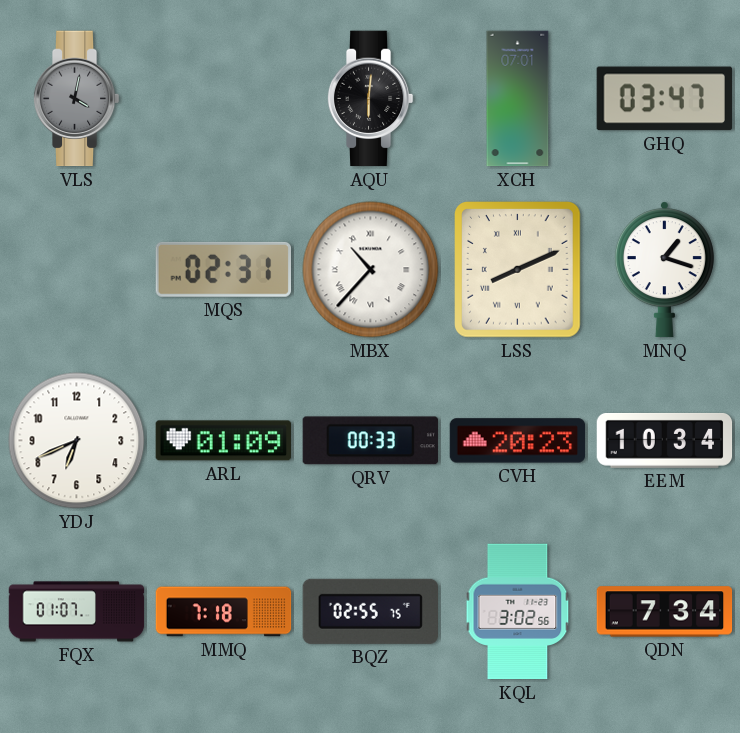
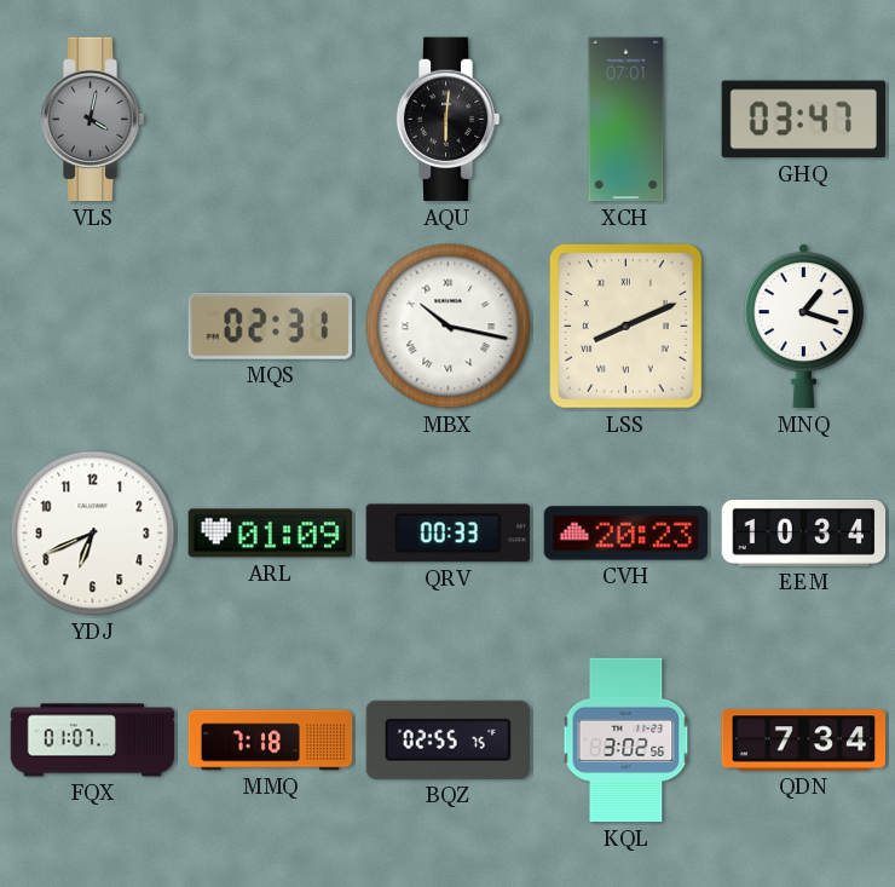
MBX: 10:37 -> 10:17
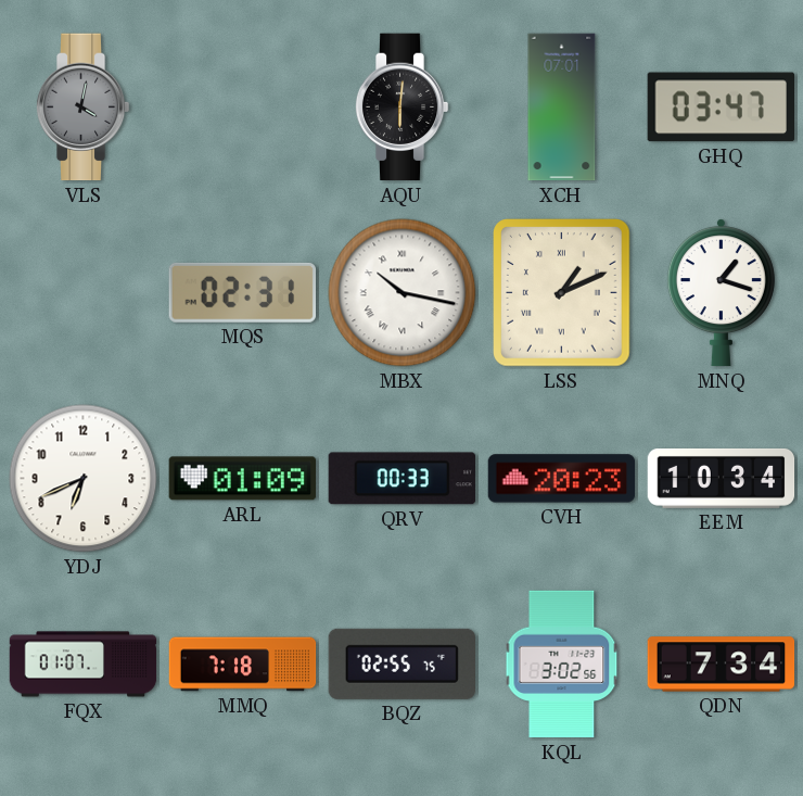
LSS: 8:11 -> 1:11
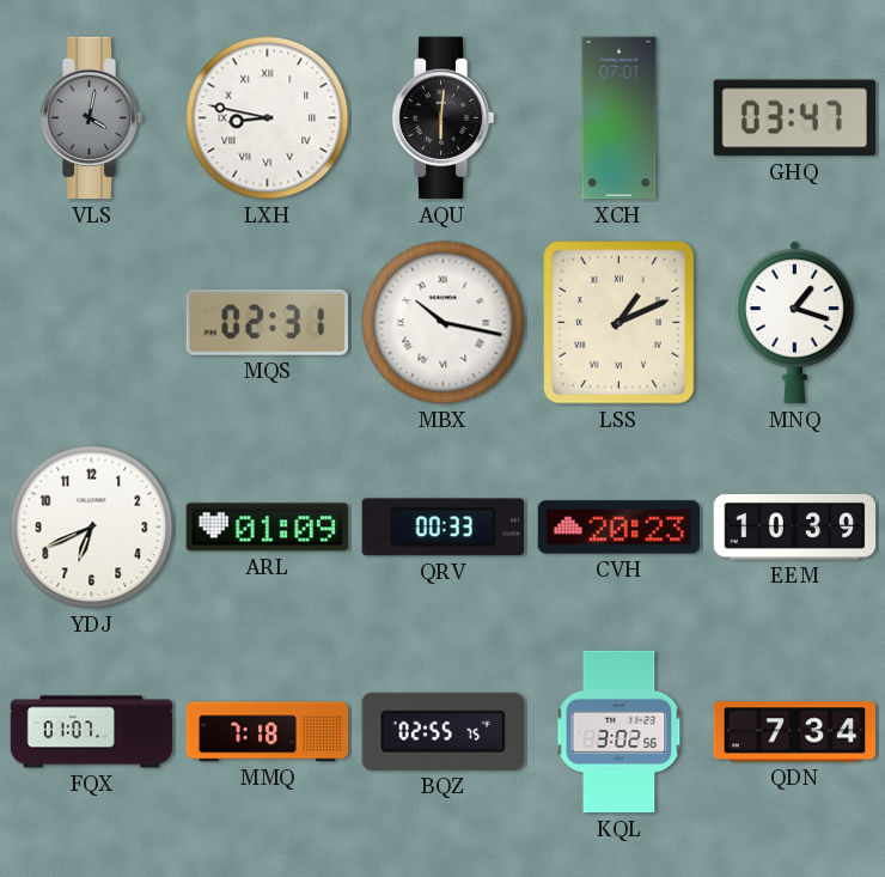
LXH: none -> 8:47
EEM: 10:34 -> 10:39
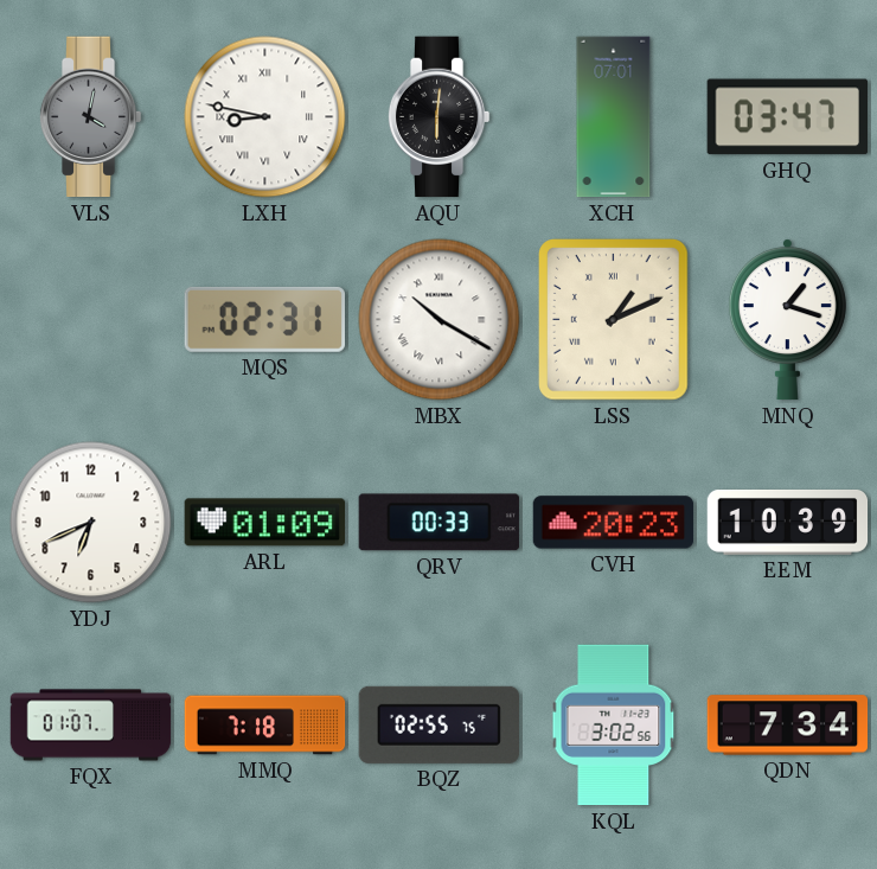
MBX: 10:17 -> 10:20
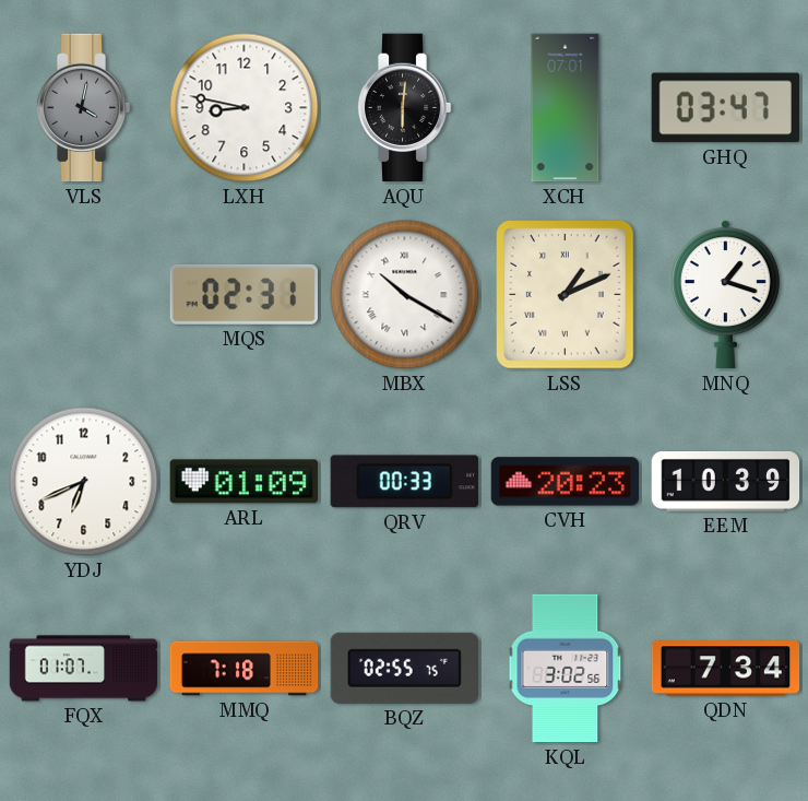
LXH numerals: Roman -> Arabic
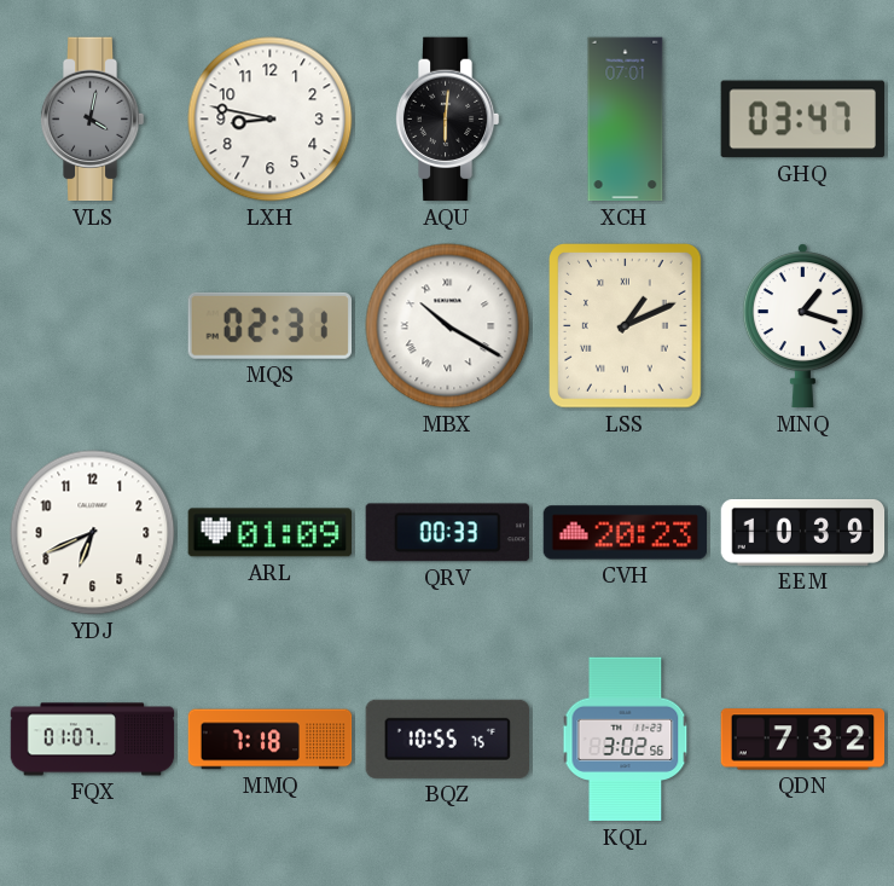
BQZ: 02:55 -> 10:55
QDN: 7:34 -> 7:32
